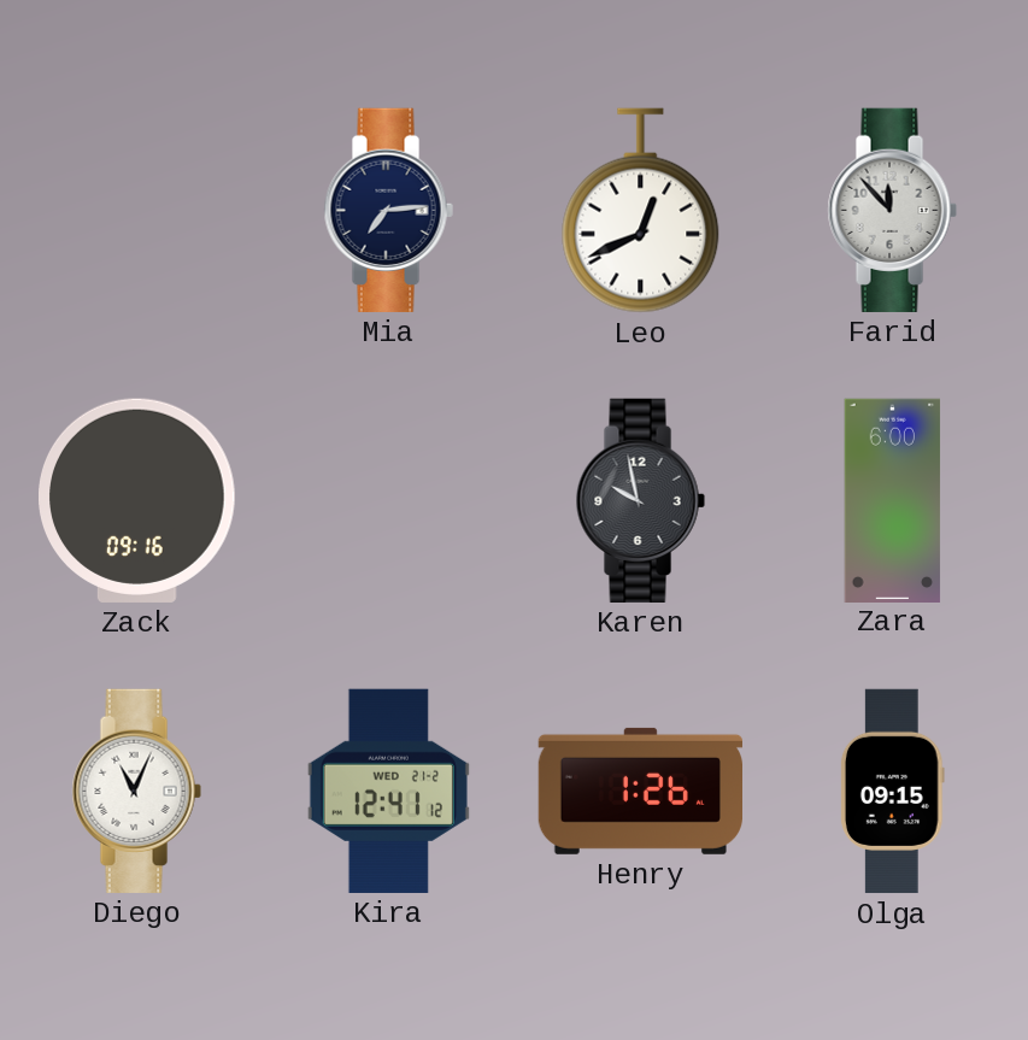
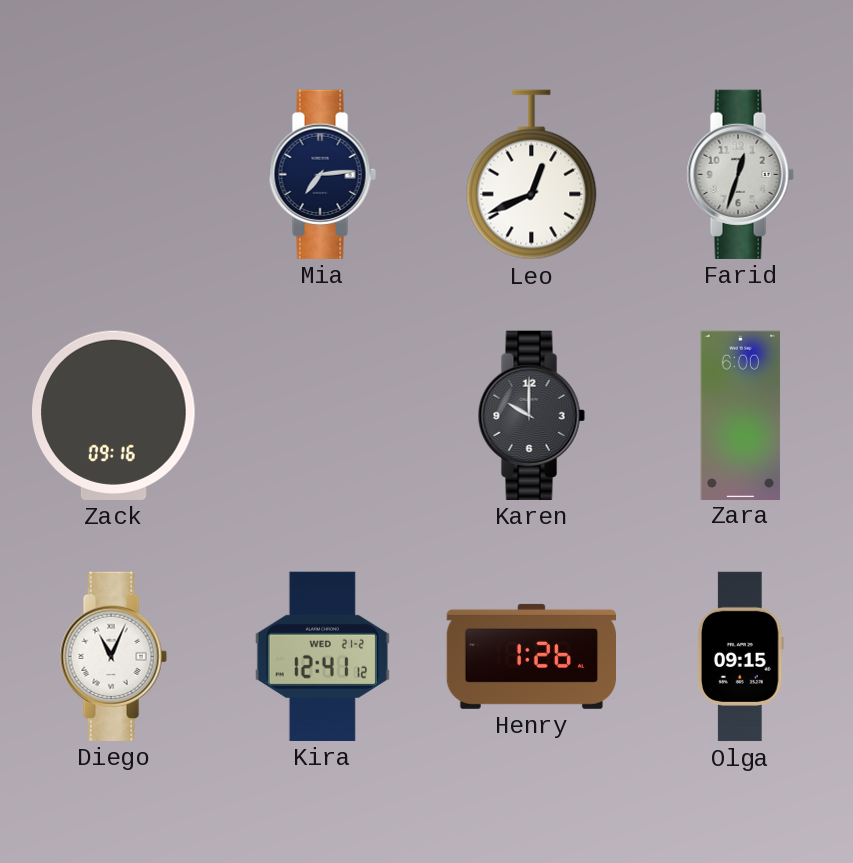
Farid: 11:53 -> 12:33
Karen: 9:58 -> 10:00
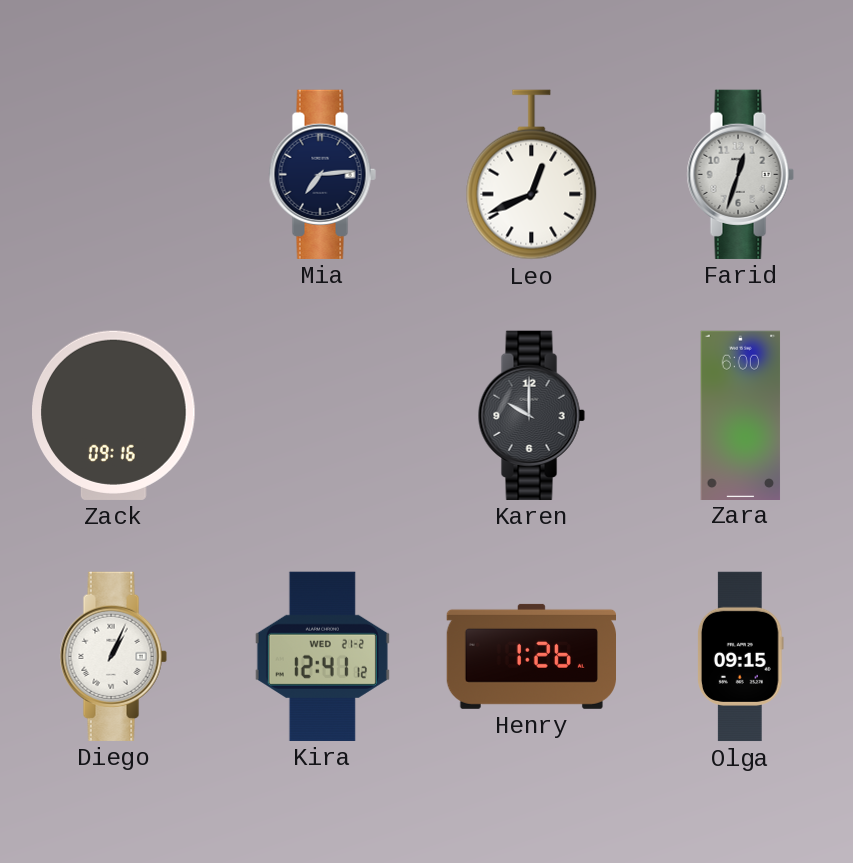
Diego: 11:04 -> 1:04
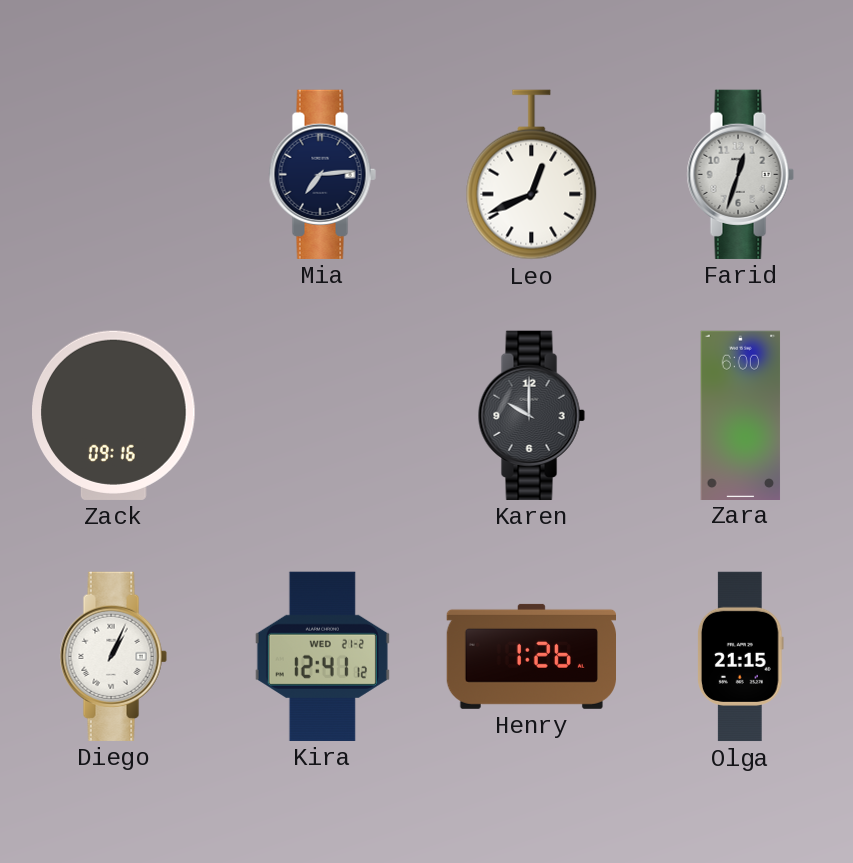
Olga: 09:15 -> 21:15
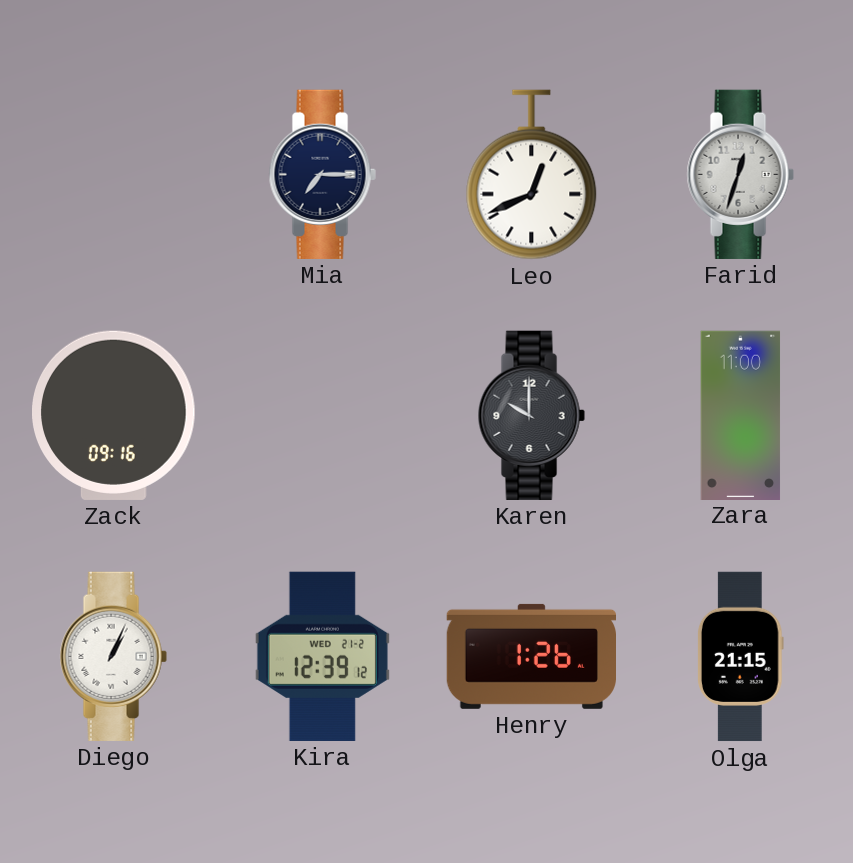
Mia: 7:14 -> 7:15
Zara: 6:00 -> 11:00
Kira: 12:41 -> 12:39
